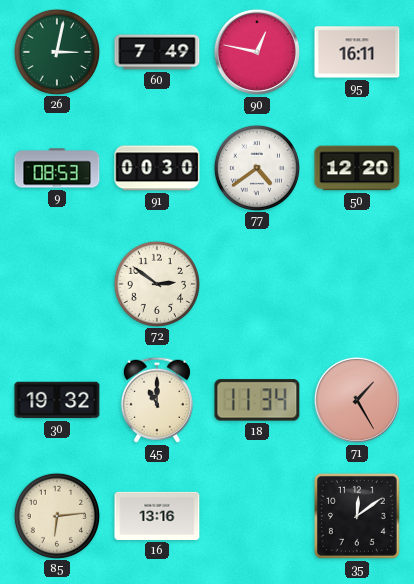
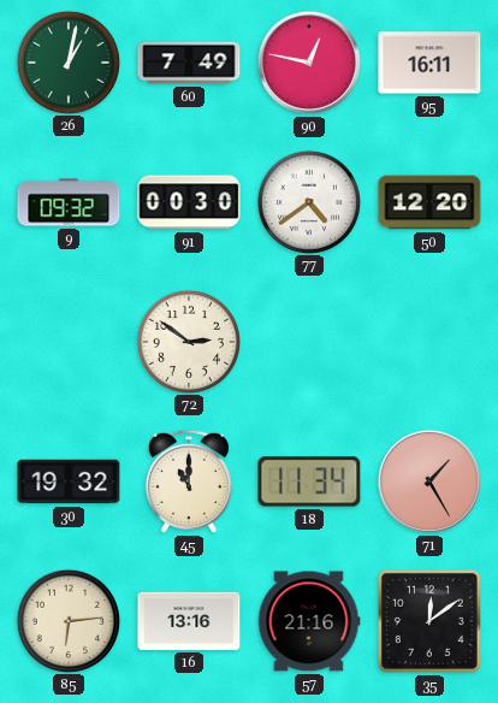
26: 3:02 -> 1:02
9: 08:53 -> 09:32
57: none -> 21:16
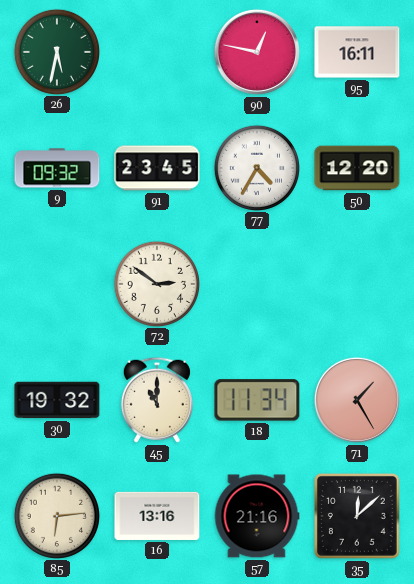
26: 1:02 -> 5:32
60: 7:49 -> none
91: 00:30 -> 23:45
77: 4:39 -> 4:35
35: 12:09 -> 12:08
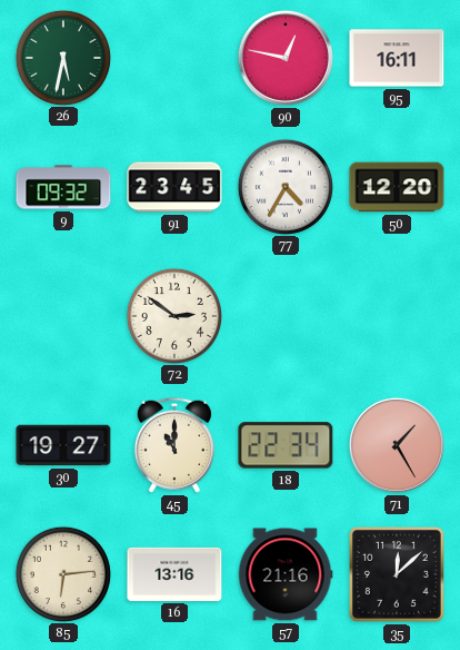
30: 19:32 -> 19:27
18: 11:34 -> 22:34
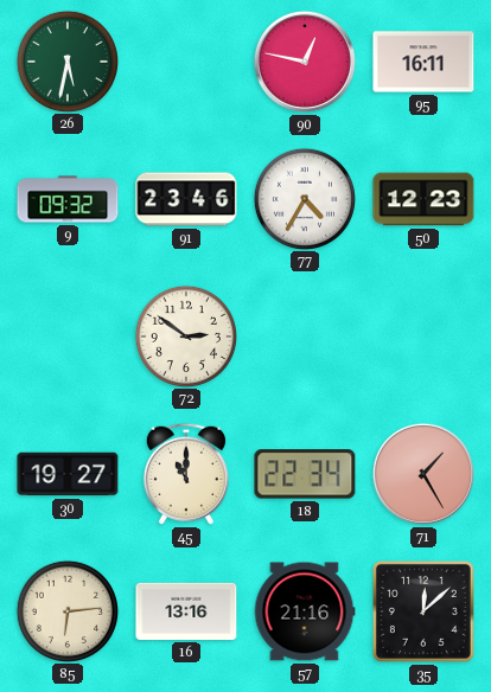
91: 23:45 -> 23:46
50: 12:20 -> 12:23
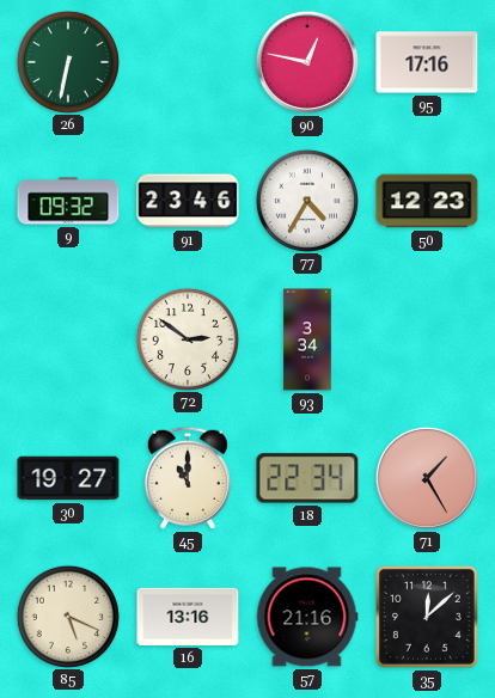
26: 5:32 -> 6:32
95: 16:11 -> 17:16
93: none -> 3:34
85: 6:14 -> 5:19
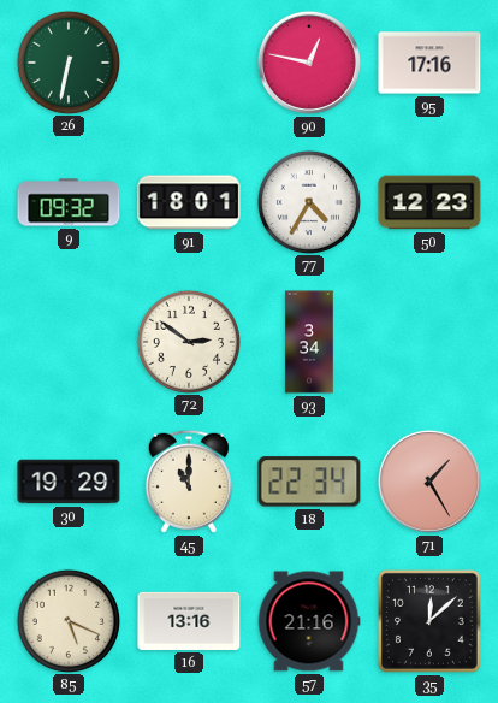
91: 23:46 -> 18:01
30: 19:27 -> 19:29
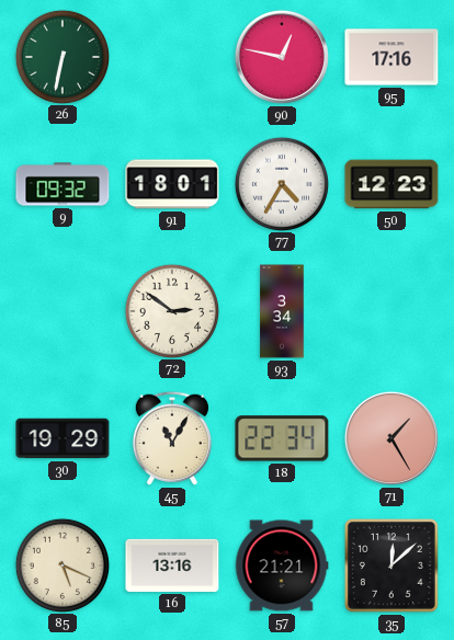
45: 11:00 -> 11:05
57: 21:16 -> 21:21
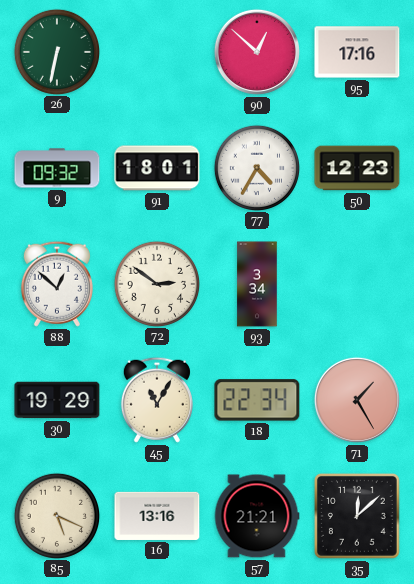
90: 12:47 -> 12:52
88: none -> 12:52
